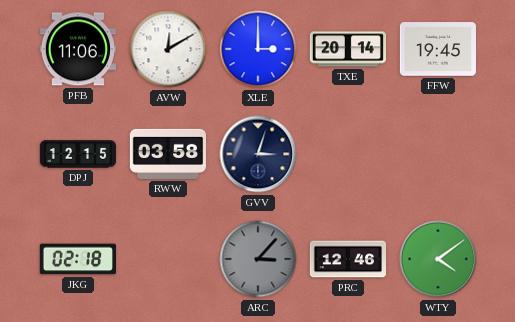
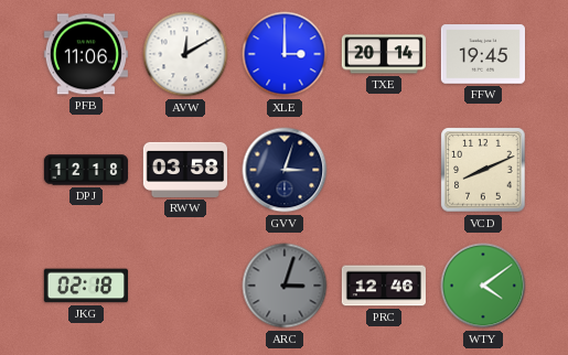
DPJ: 12:15 -> 12:18
VCD: none -> 8:11
ARC: 3:07 -> 3:03
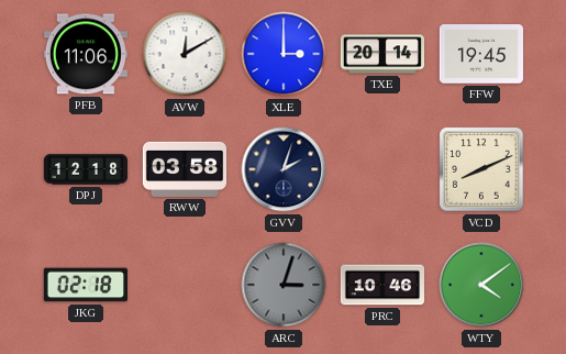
GVV: 3:03 -> 2:03
PRC: 12:46 -> 10:46
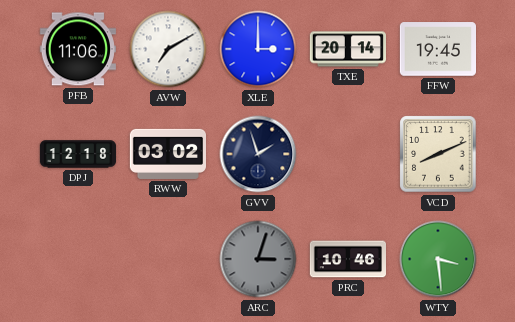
AVW: 12:10 -> 7:10
RWW: 03:58 -> 03:02
GVV: 2:03 -> 1:57
JKG: 02:18 -> none
WTY: 4:09 -> 3:29
